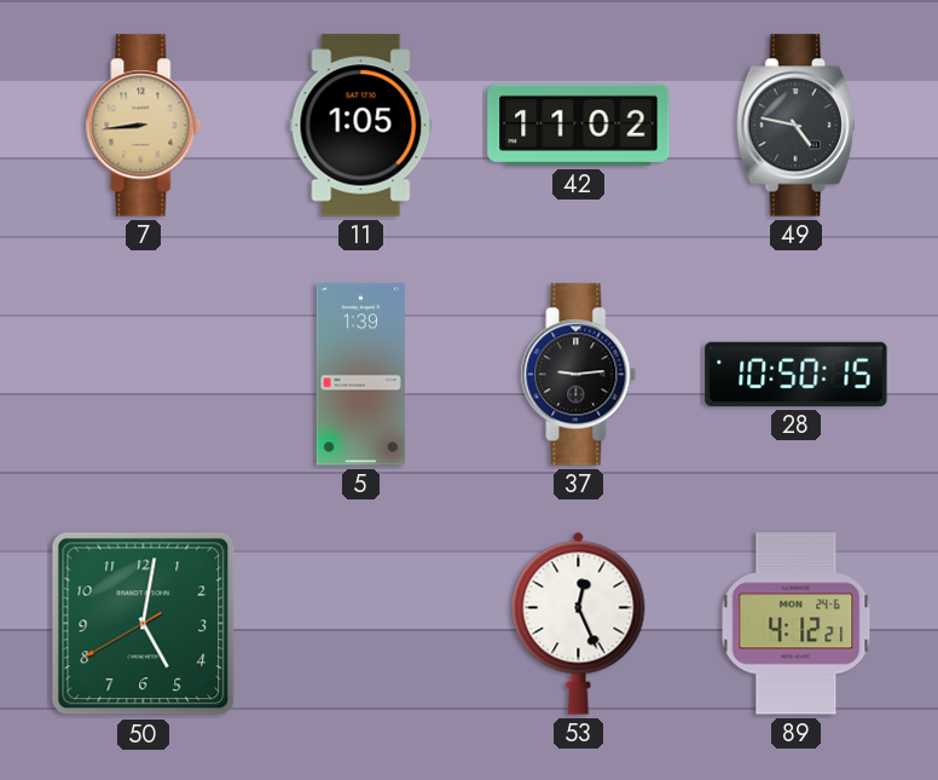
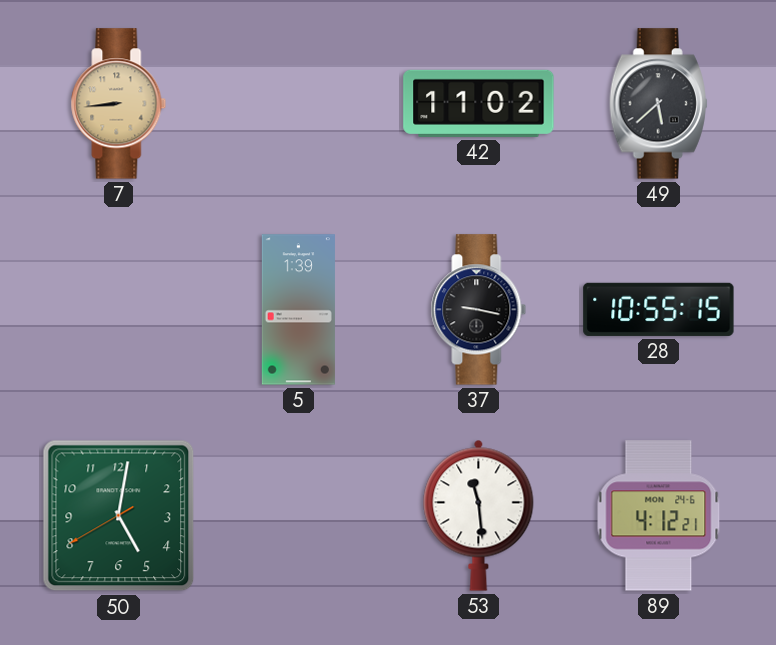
11: 1:05 -> none
49: 4:47 -> 5:38
37: 9:14 -> 9:17
28: 10:50 -> 10:55
53: 12:26 -> 11:29
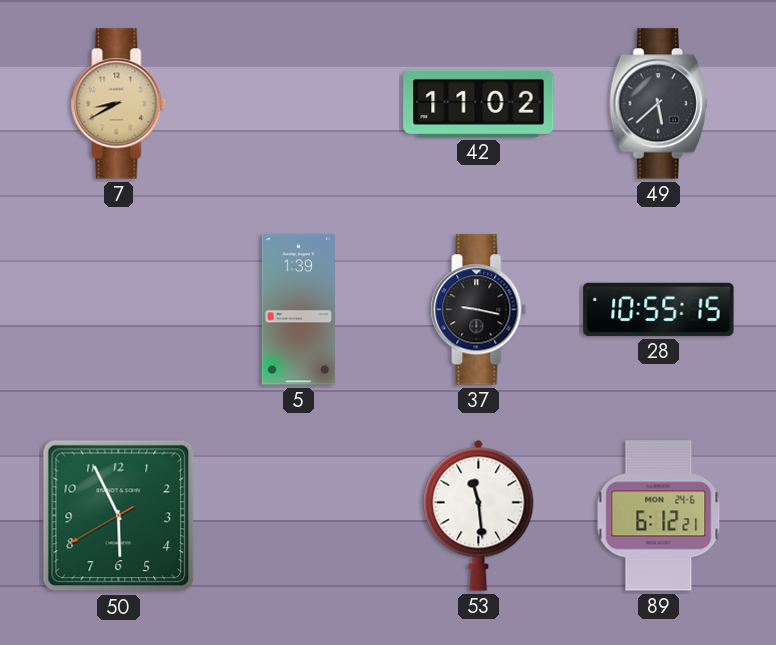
7: 8:44 -> 8:40
50: 5:01 -> 5:55
89: 4:12 -> 6:12
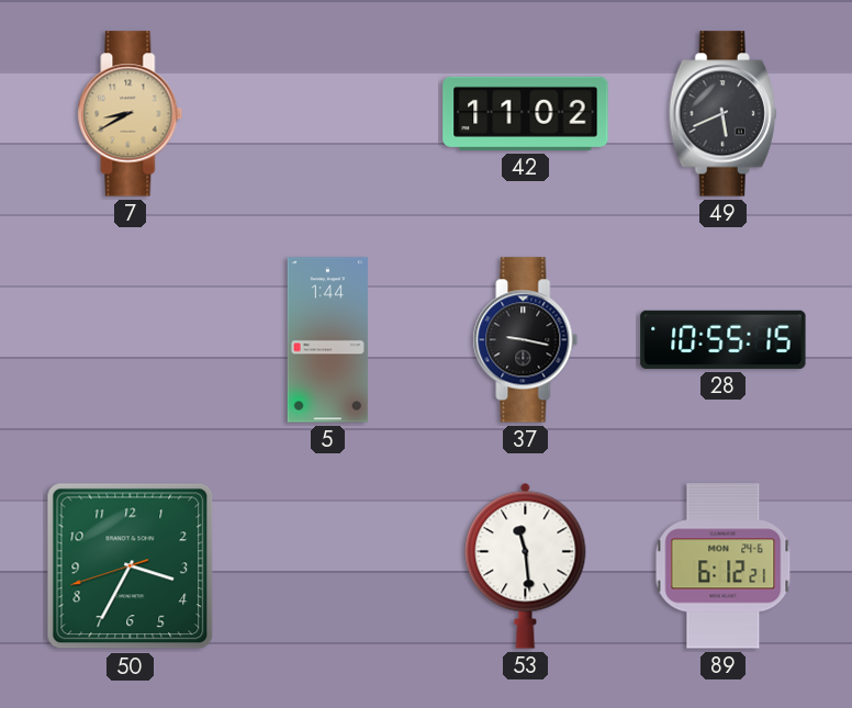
49: 5:38 -> 5:41
5: 1:39 -> 1:44
50: 5:55 -> 3:34
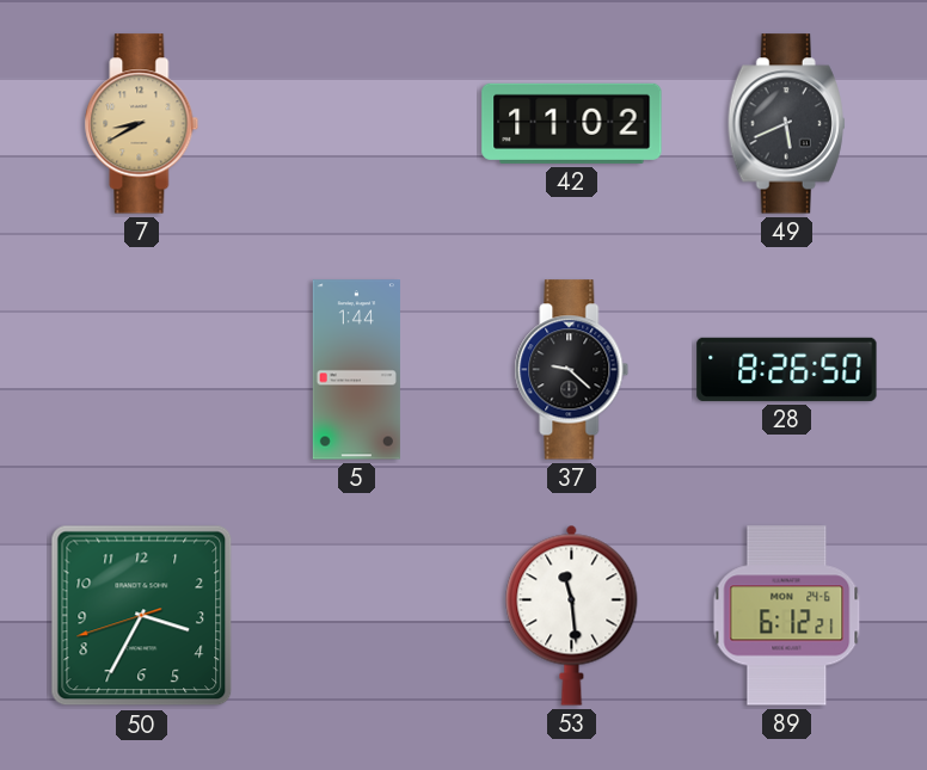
37: 9:17 -> 9:22
28: 10:55 -> 8:26
